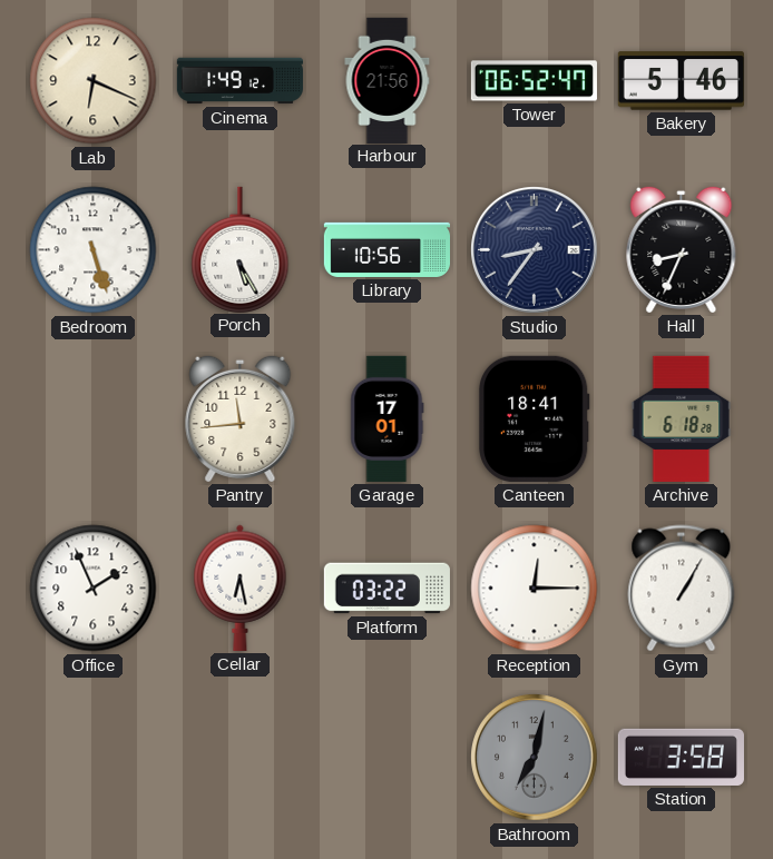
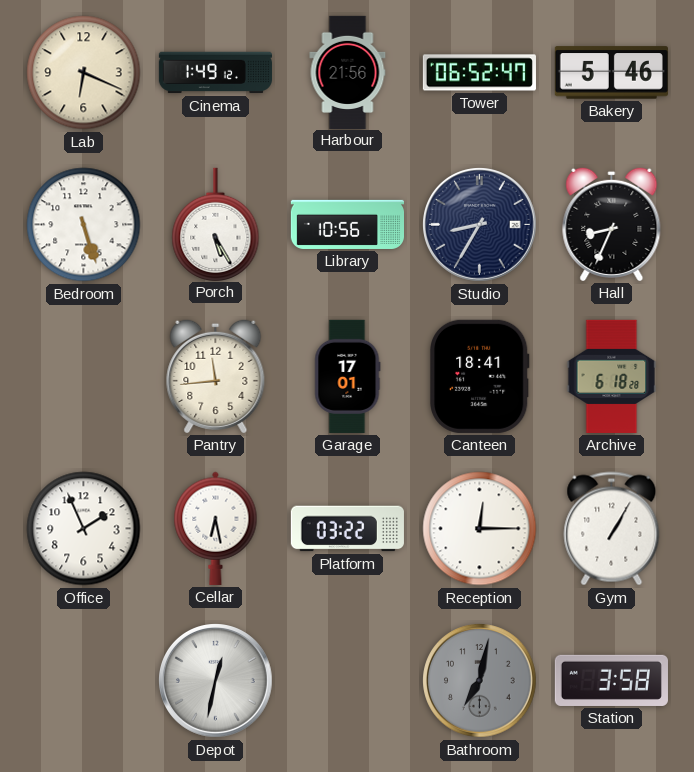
Studio: 8:36 -> 8:35
Depot: none -> 12:32
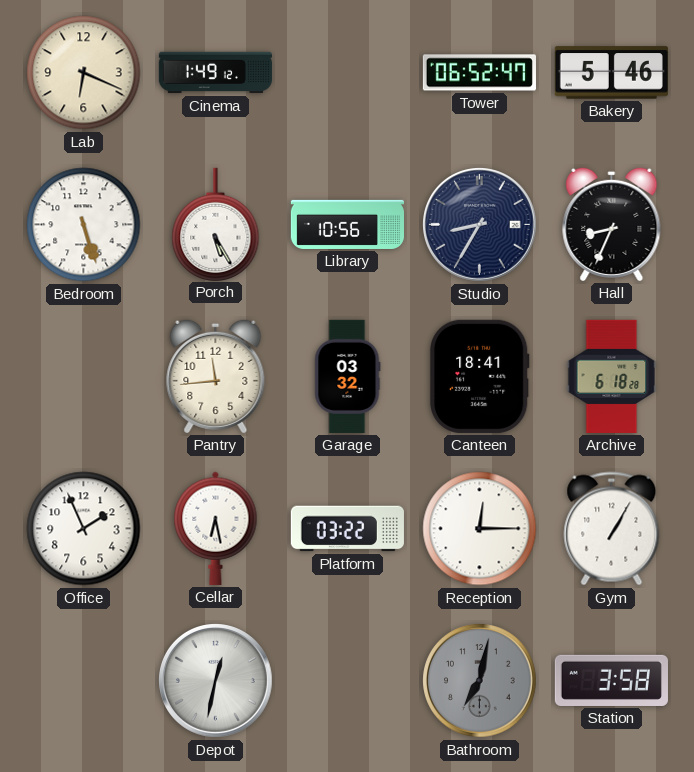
Harbour: 21:56 -> none
Garage: 17:01 -> 03:32
